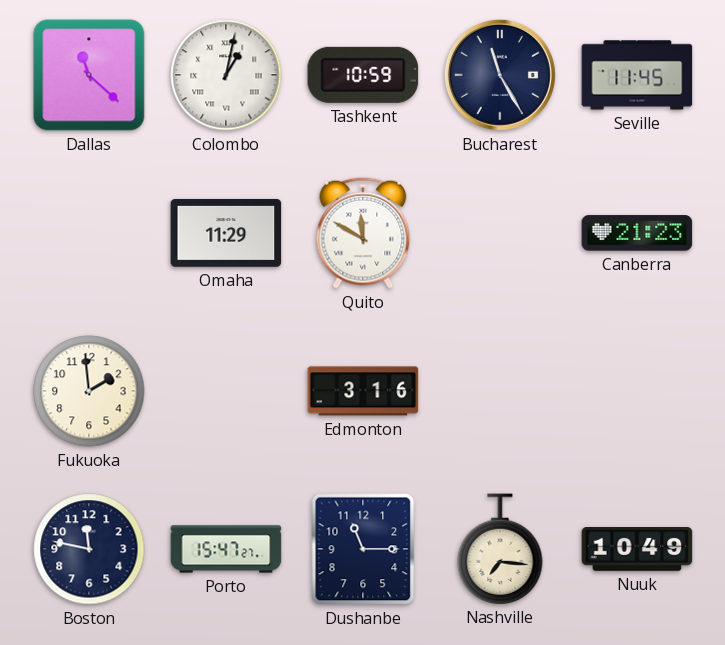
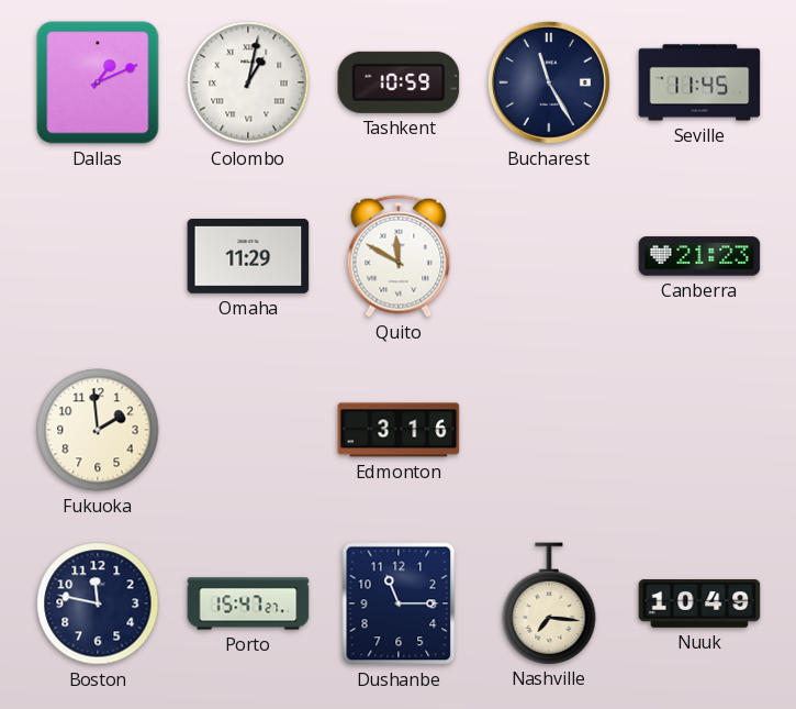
Dallas: 11:22 -> 1:11
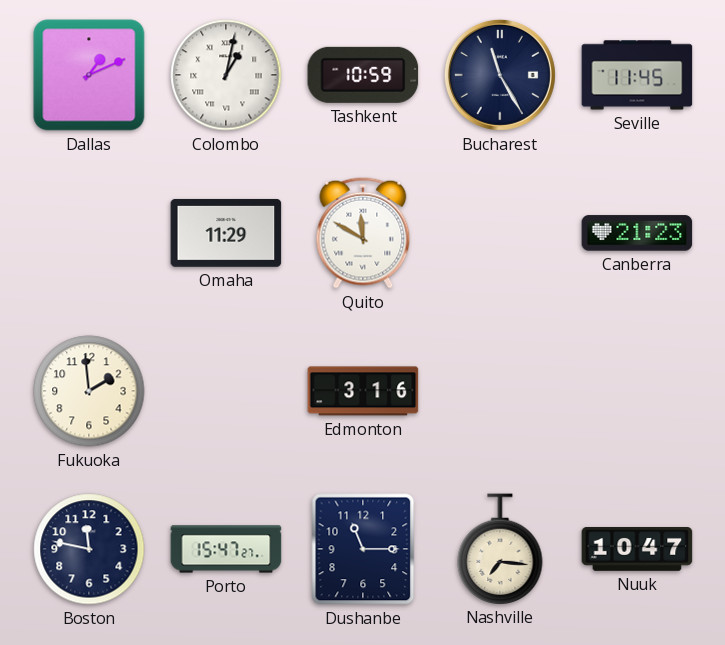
Nuuk: 10:49 -> 10:47
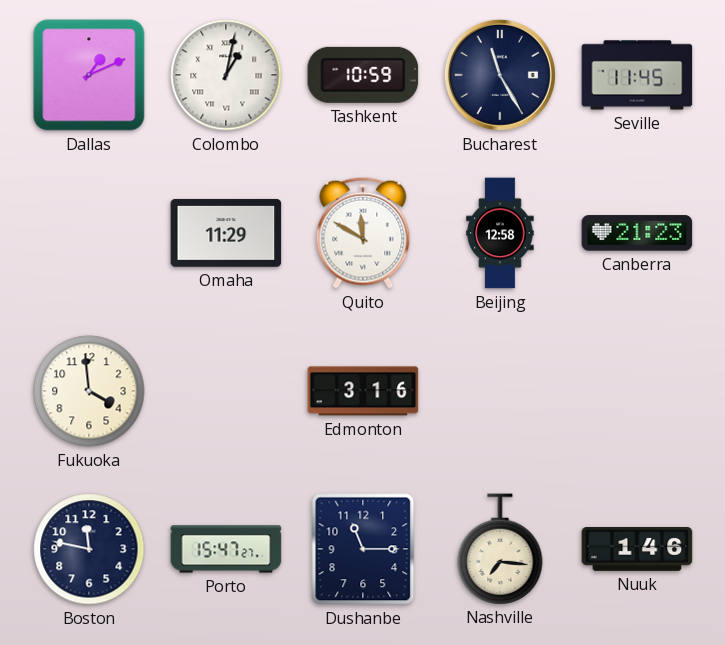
Beijing: none -> 12:58
Fukuoka: 1:59 -> 3:59
Nuuk: 10:47 -> 1:46
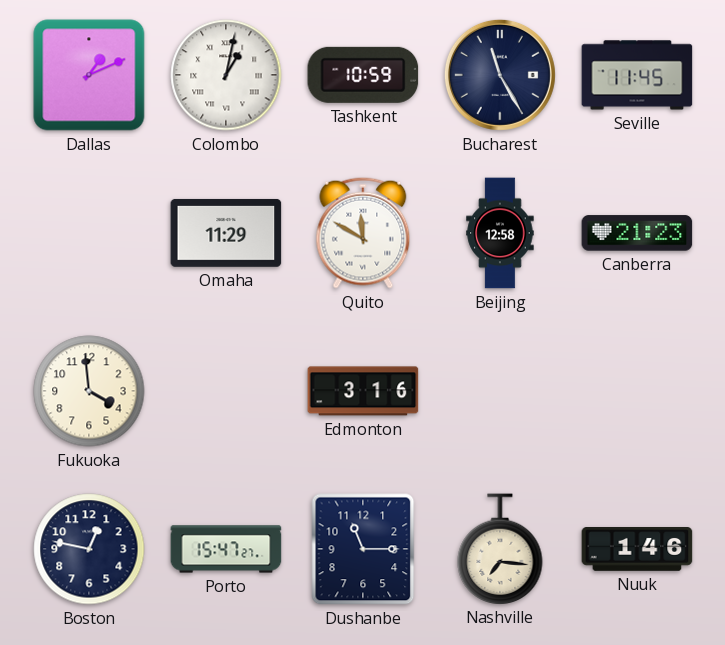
Boston: 11:47 -> 12:47
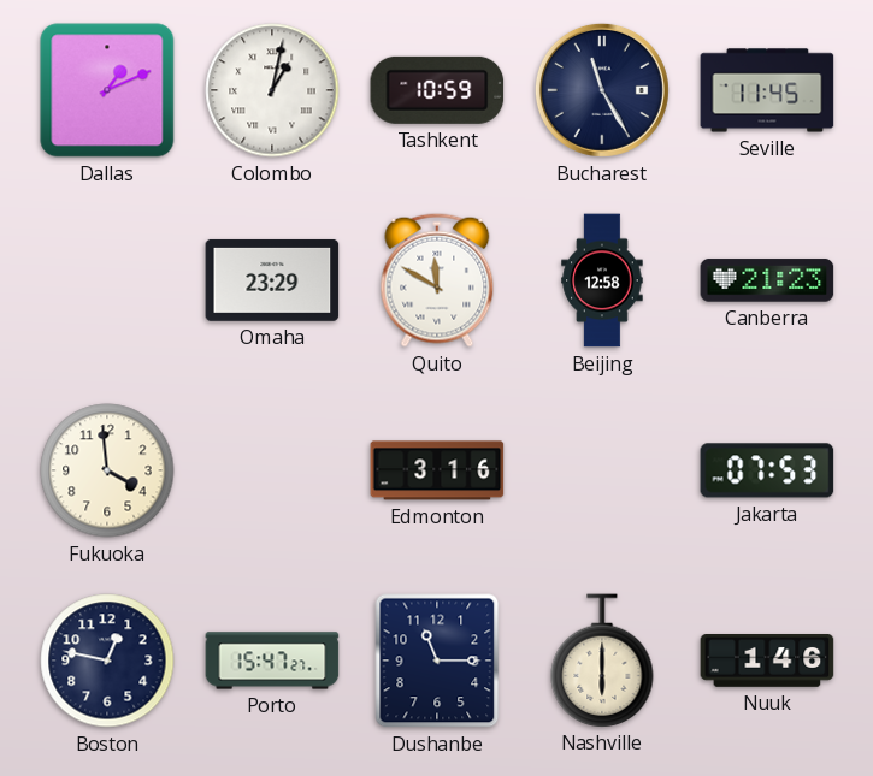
Omaha: 11:29 -> 23:29
Jakarta: none -> 07:53
Nashville: 7:16 -> 6:00
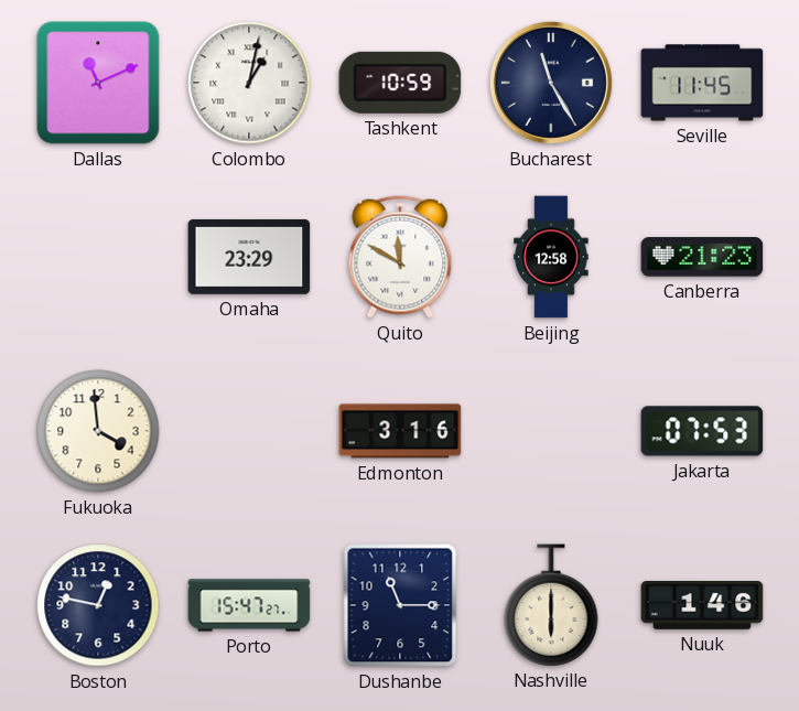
Dallas: 1:11 -> 11:11
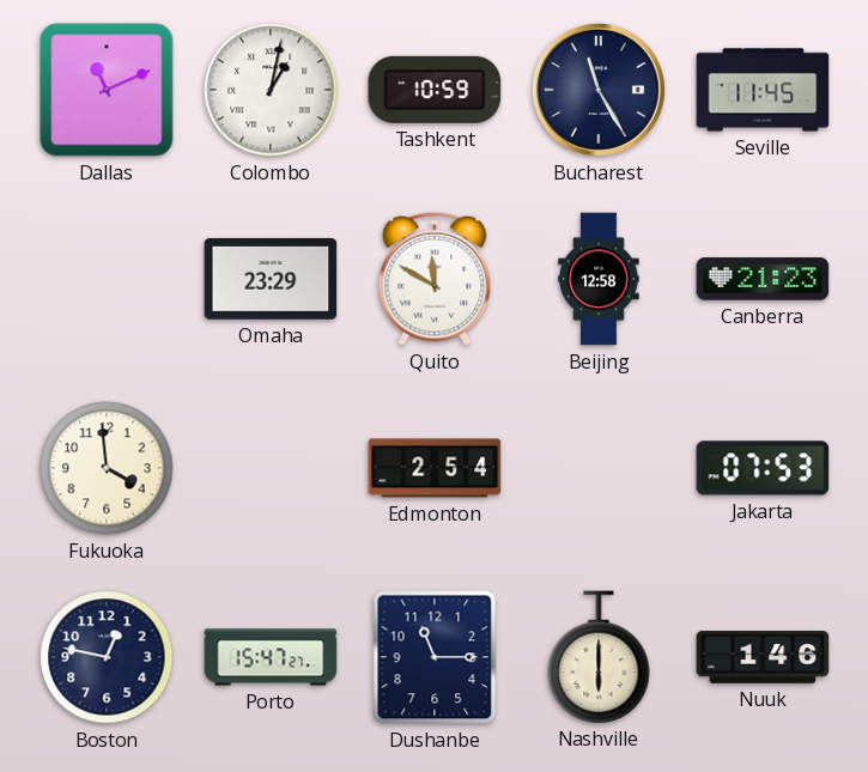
Edmonton: 3:16 -> 2:54
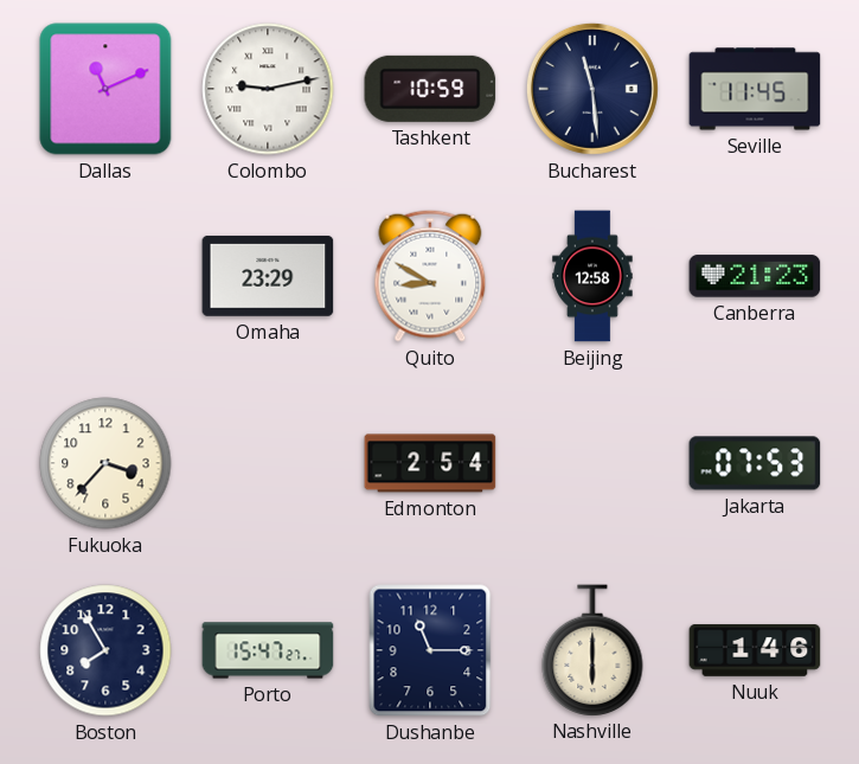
Colombo: 1:02 -> 9:13
Bucharest: 11:25 -> 11:29
Quito: 11:50 -> 8:50
Fukuoka: 3:59 -> 3:37
Boston: 12:47 -> 7:55
